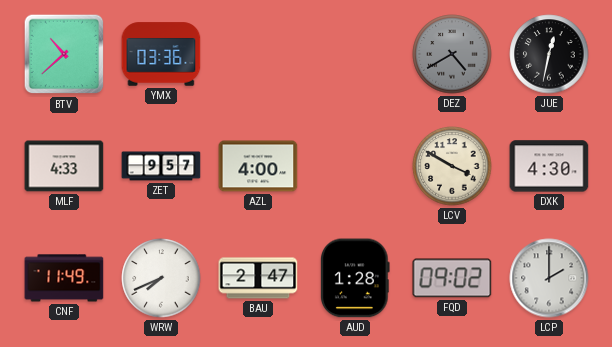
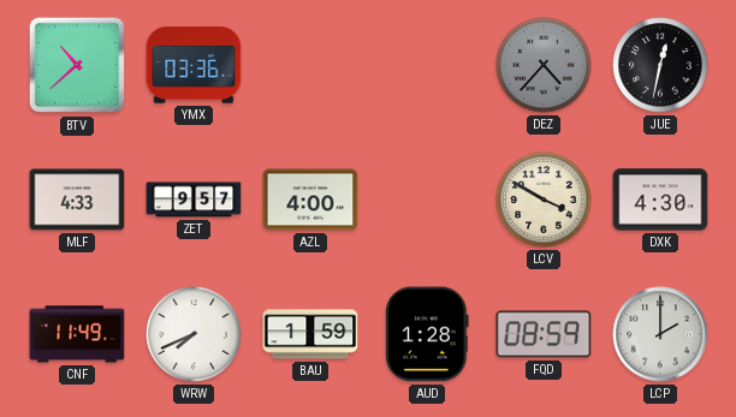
DEZ: 4:40 -> 4:37
BAU: 2:47 -> 1:59
FQD: 09:02 -> 08:59
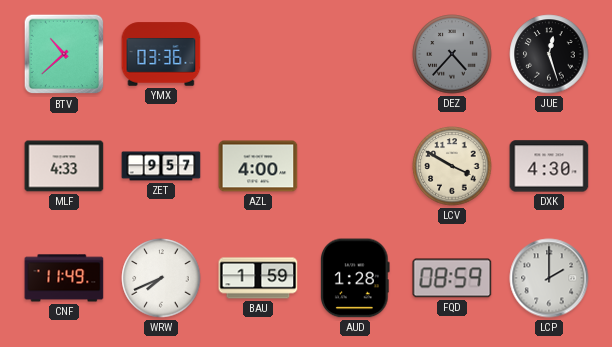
JUE: 12:32 -> 12:27
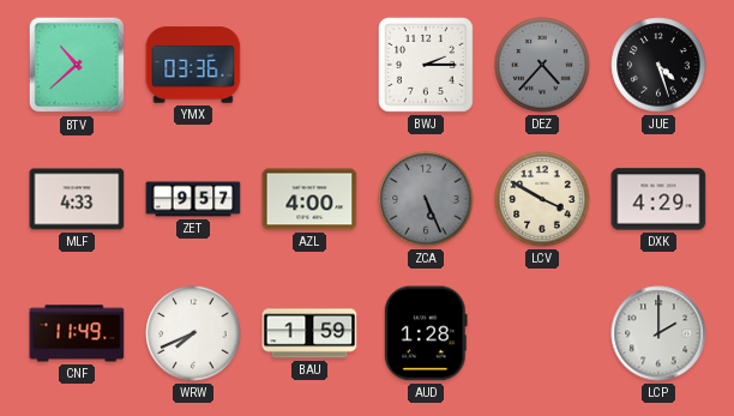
BWJ: none -> 2:15
JUE: 12:27 -> 4:27
ZCA: none -> 5:26
DXK: 4:30 -> 4:29
FQD: 08:59 -> none
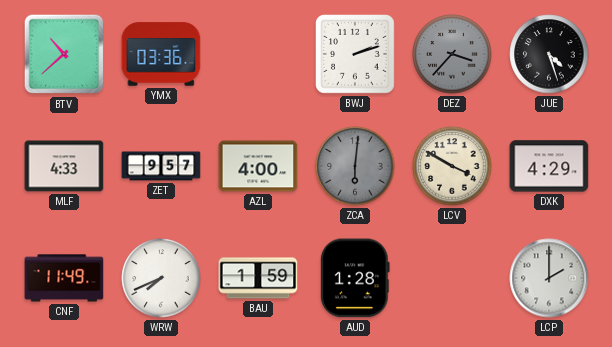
BWJ: 2:15 -> 2:12
DEZ: 4:37 -> 3:37
ZCA: 5:26 -> 6:01
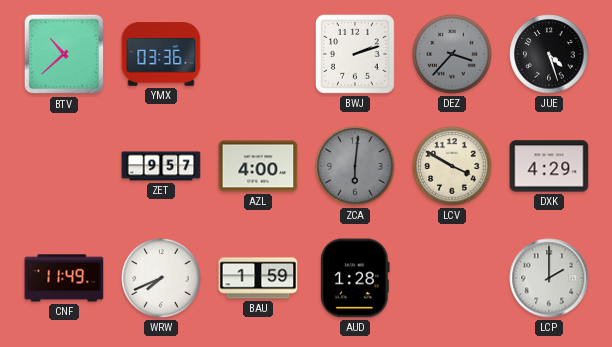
MLF: 4:33 -> none
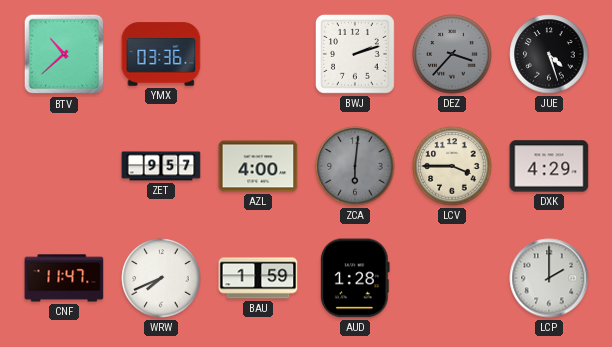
LCV: 3:50 -> 3:45
CNF: 11:49 -> 11:47
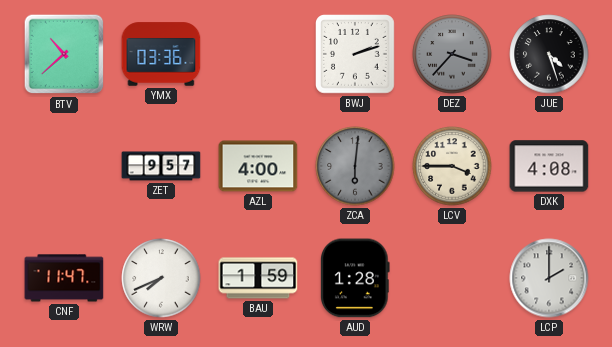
DXK: 4:29 -> 4:08
